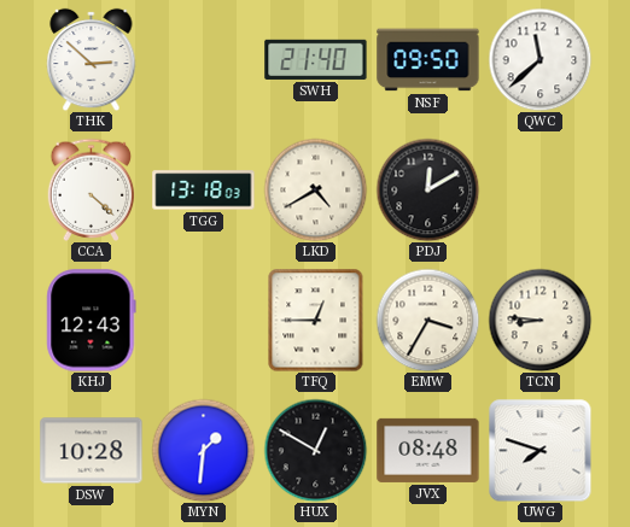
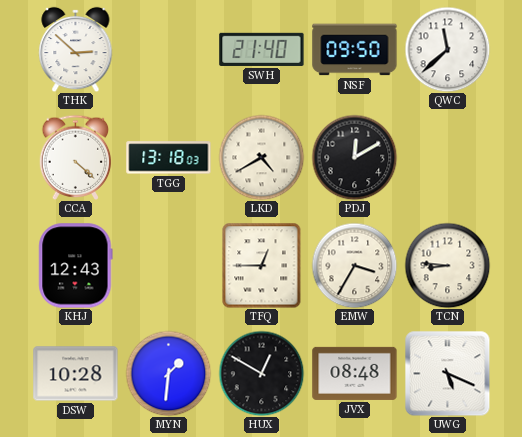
UWG: 7:48 -> 5:19
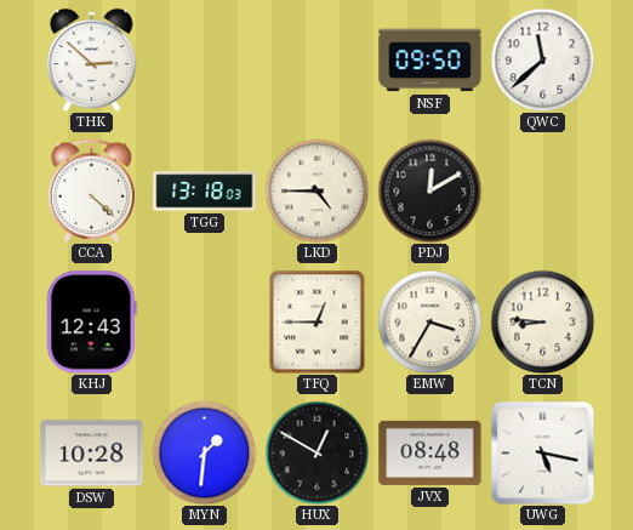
SWH: 21:40 -> none
LKD: 4:40 -> 4:45
UWG: 5:19 -> 5:17
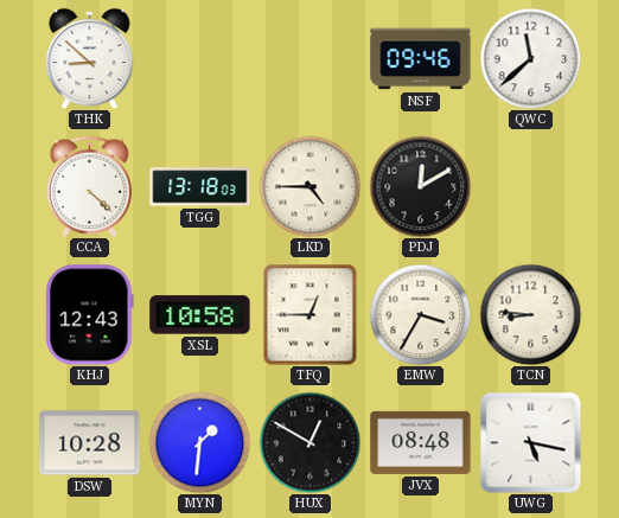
THK: 2:52 -> 8:52
NSF: 09:50 -> 09:46
XSL: none -> 10:58
